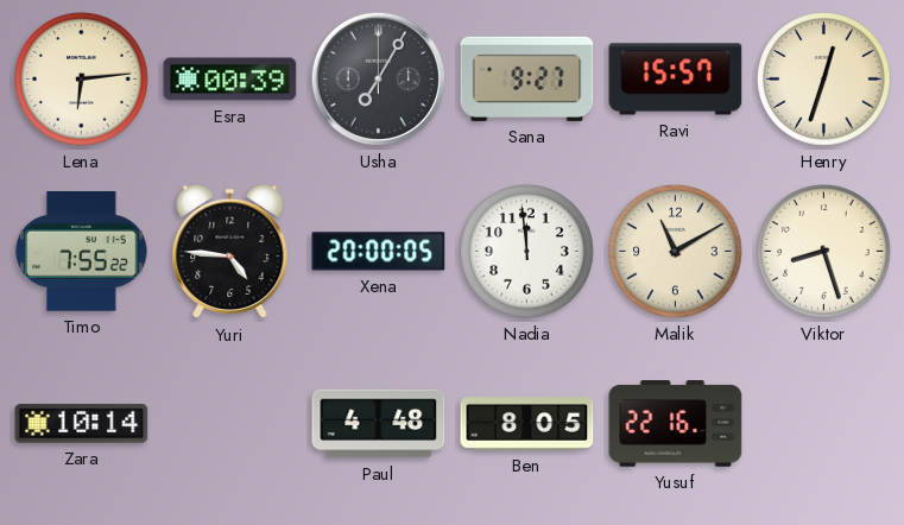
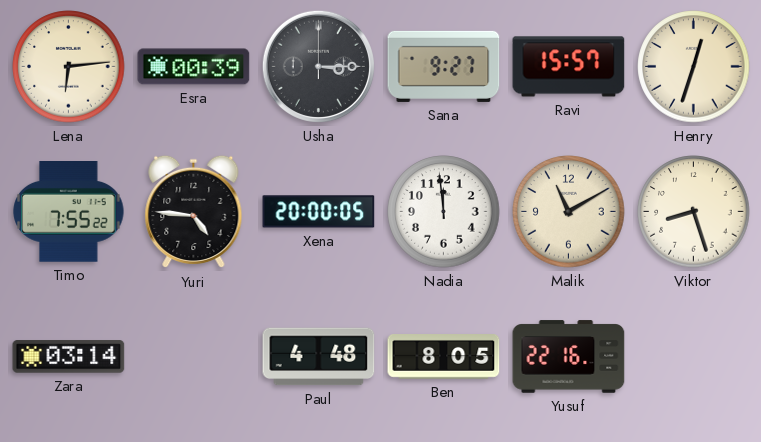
Usha: 7:05 -> 3:15
Zara: 10:14 -> 03:14
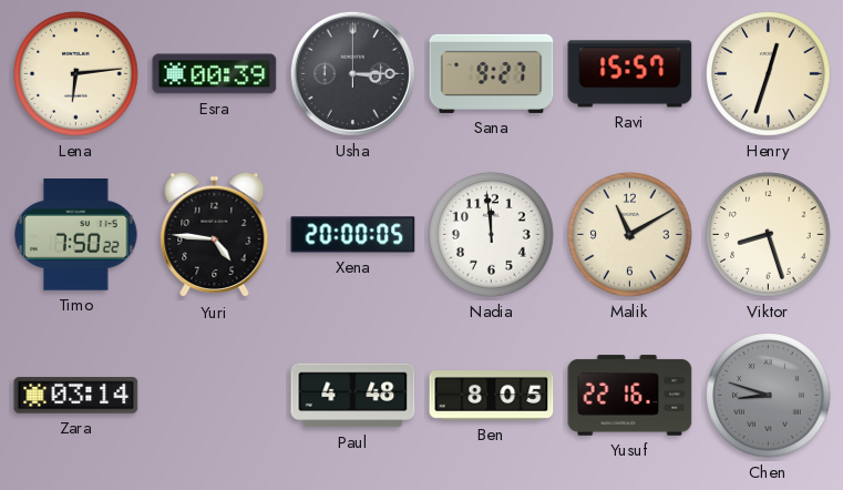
Timo: 7:55 -> 7:50
Chen: none -> 8:48
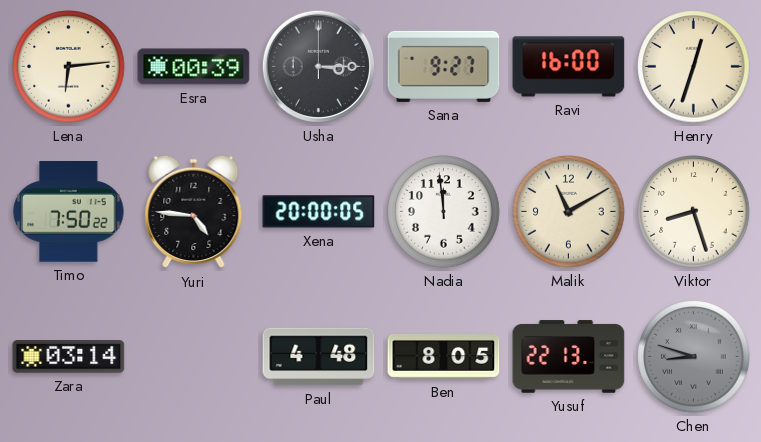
Ravi: 15:57 -> 16:00
Yusuf: 22:16 -> 22:13
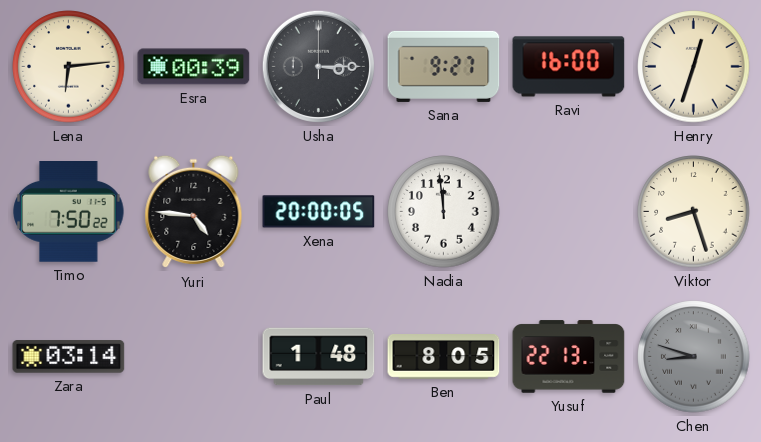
Malik: 11:10 -> none
Paul: 4:48 -> 1:48
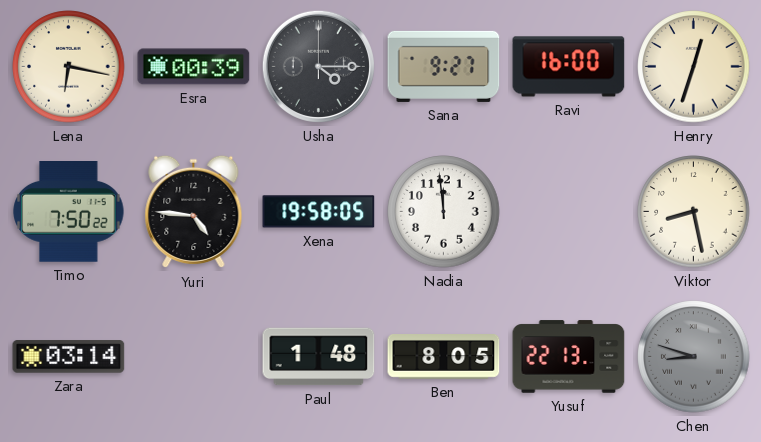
Lena: 6:14 -> 6:17
Usha: 3:15 -> 4:15
Xena: 20:00 -> 19:58
Viktor: 8:27 -> 8:28
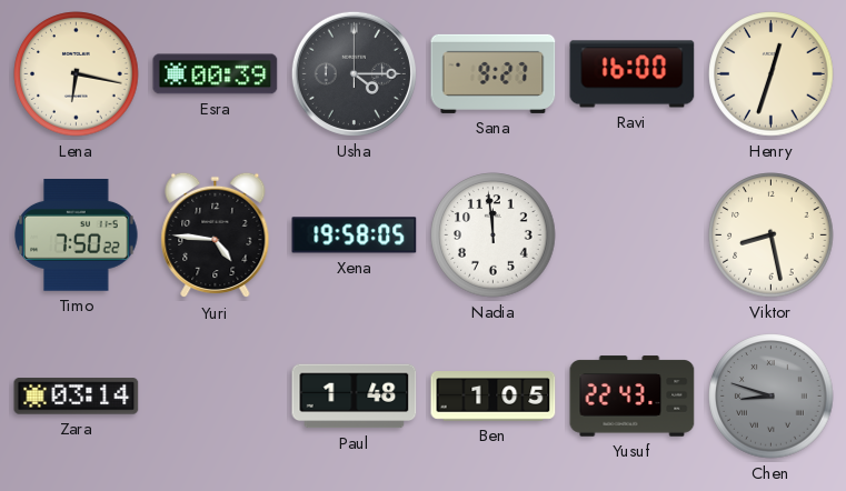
Ben: 8:05 -> 1:05
Yusuf: 22:13 -> 22:43
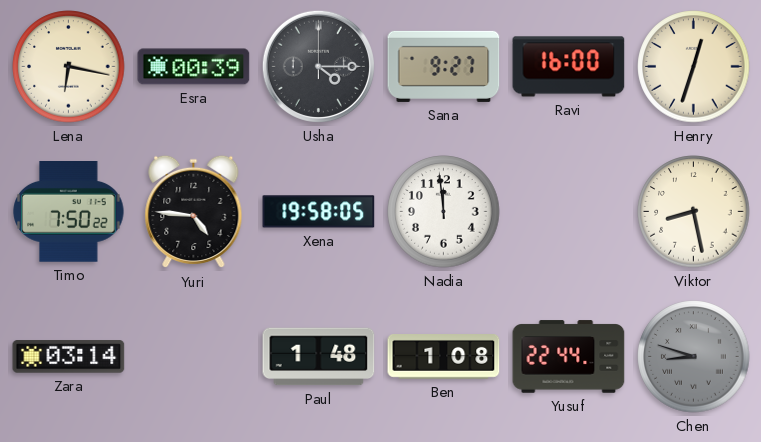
Ben: 1:05 -> 1:08
Yusuf: 22:43 -> 22:44
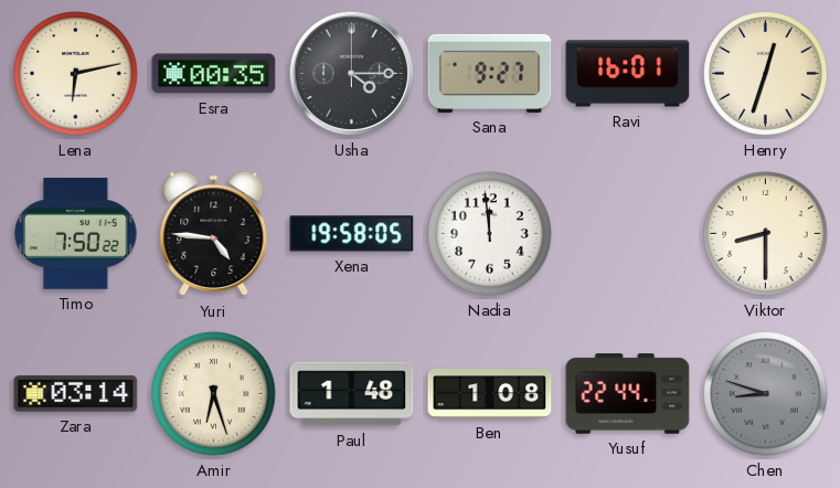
Lena: 6:17 -> 6:13
Esra: 00:39 -> 00:35
Ravi: 16:00 -> 16:01
Viktor: 8:28 -> 8:30
Amir: none -> 6:27
